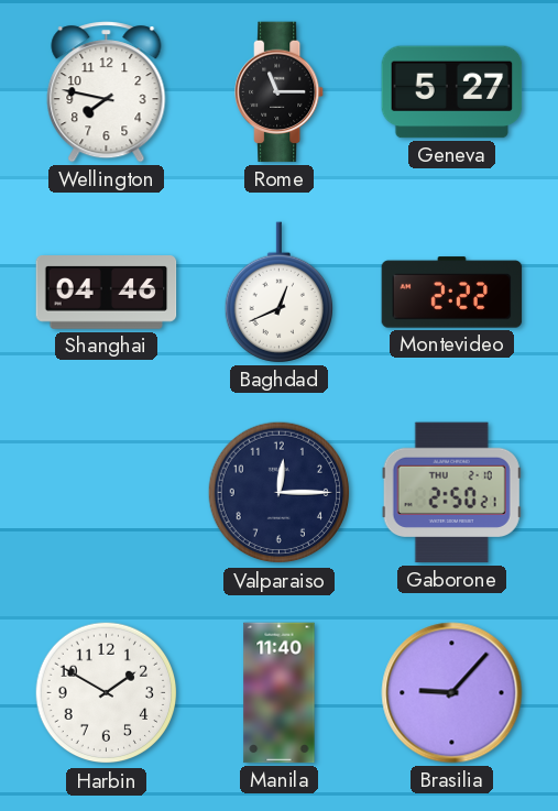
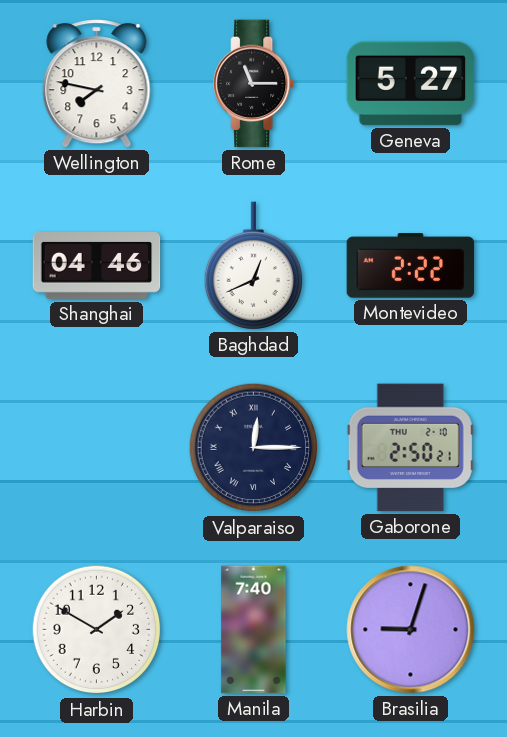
Valparaiso numerals: Arabic -> Roman
Manila: 11:40 -> 7:40
Brasilia: 9:07 -> 9:03
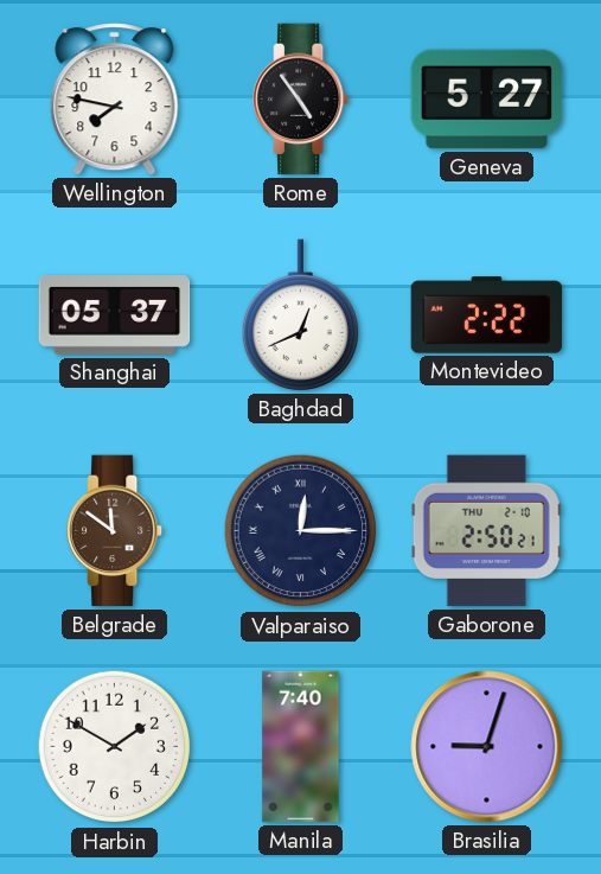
Rome: 11:15 -> 4:54
Shanghai: 04:46 -> 05:37
Belgrade: none -> 11:51
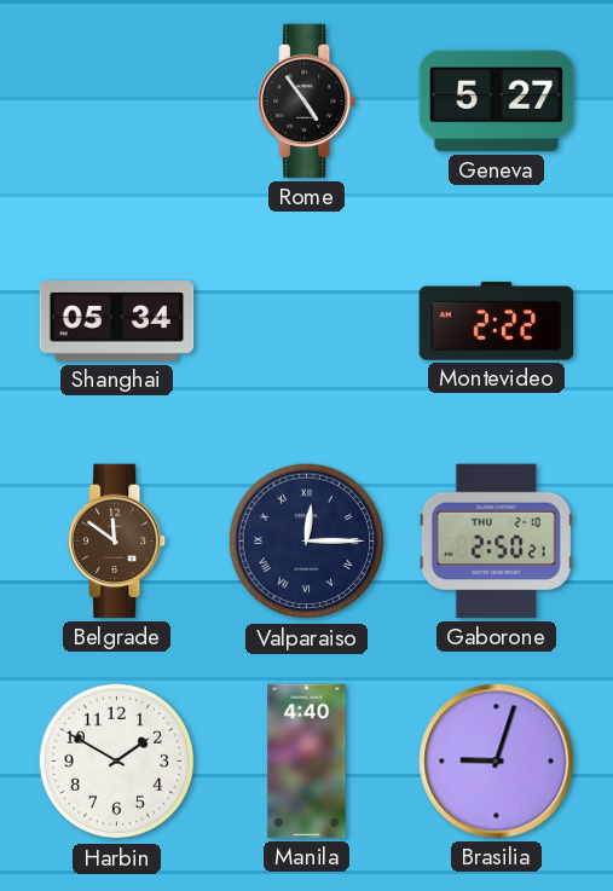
Wellington: 7:47 -> none
Shanghai: 05:37 -> 05:34
Baghdad: 12:41 -> none
Manila: 7:40 -> 4:40
